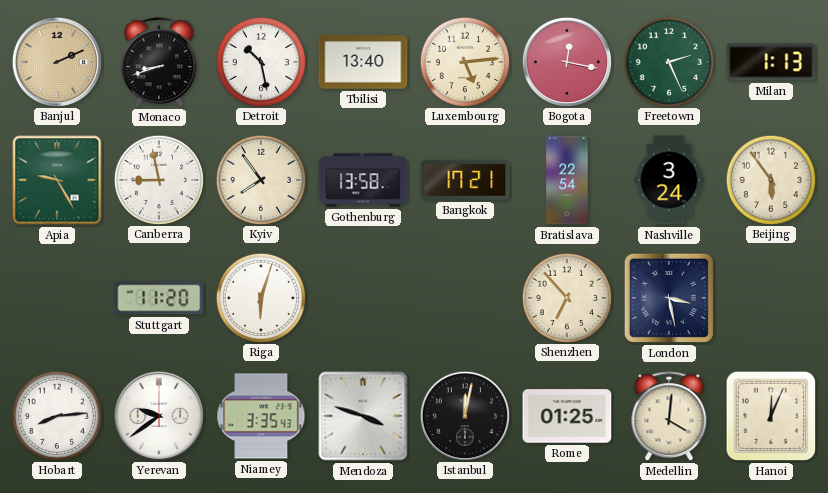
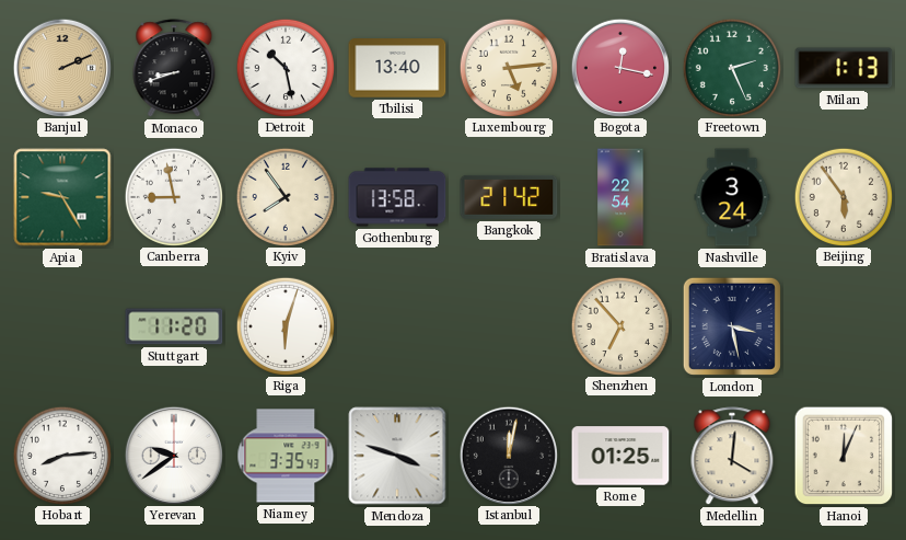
Bangkok: 17:21 -> 21:42
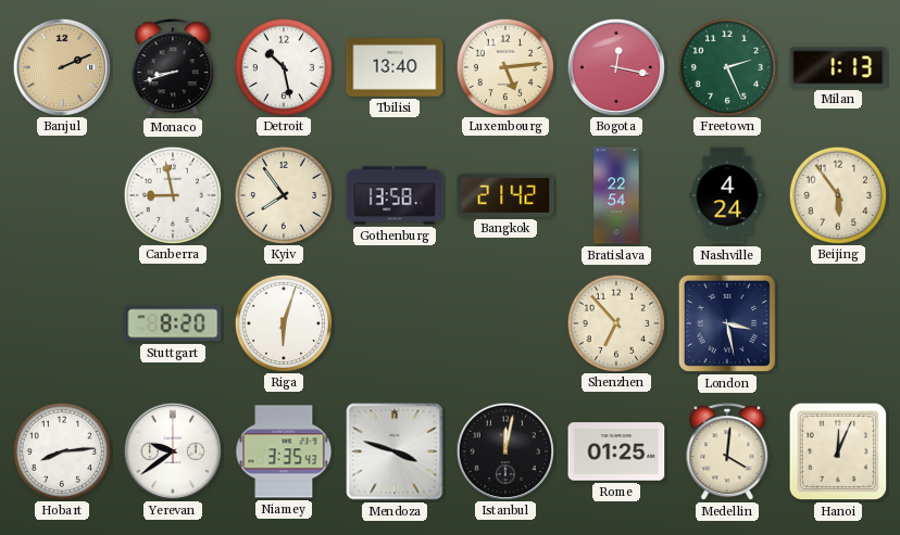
Apia: 9:25 -> none
Nashville: 3:24 -> 4:24
Stuttgart: 11:20 -> 8:20
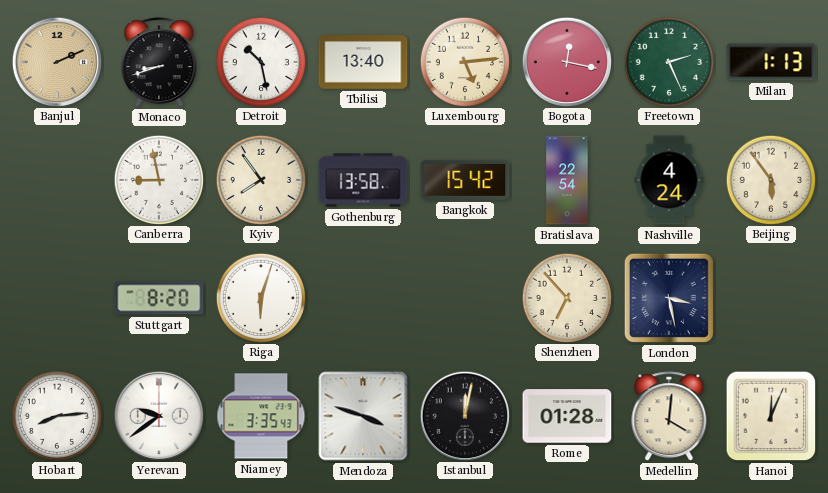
Bangkok: 21:42 -> 15:42
Rome: 01:25 -> 01:28
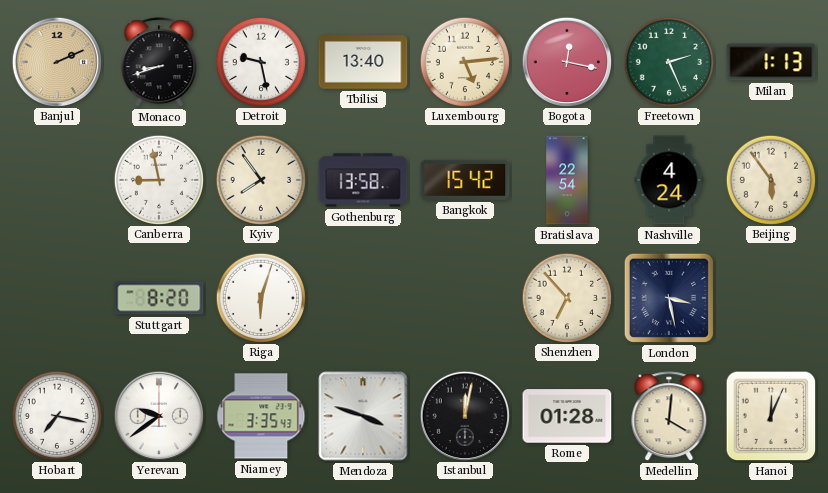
Detroit: 10:28 -> 9:28
Hobart: 8:14 -> 7:17
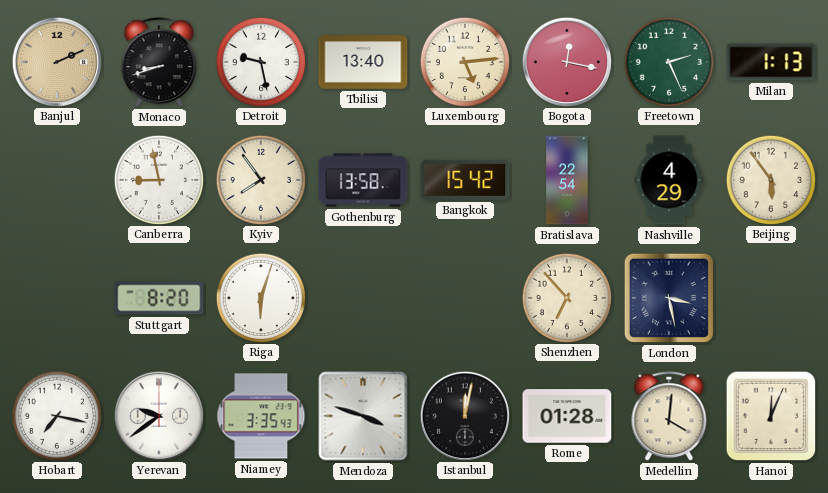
Nashville: 4:24 -> 4:29
